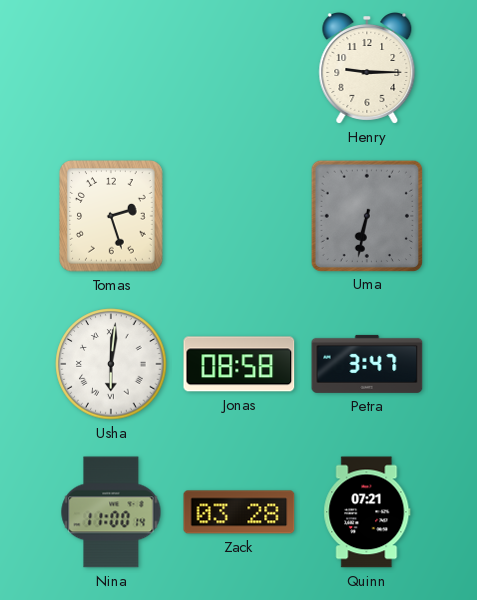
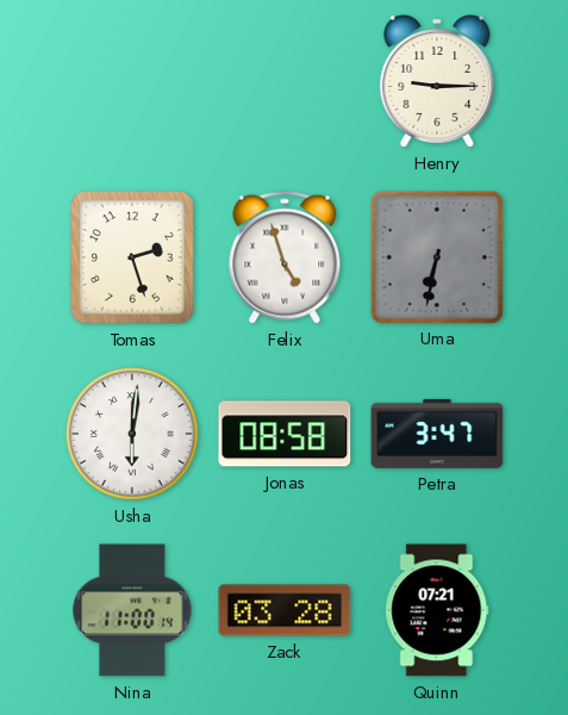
Felix: none -> 4:57
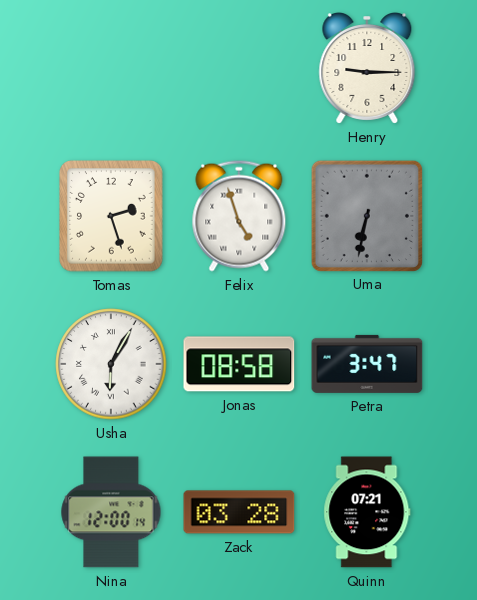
Usha: 6:01 -> 6:05
Nina: 11:00 -> 12:00
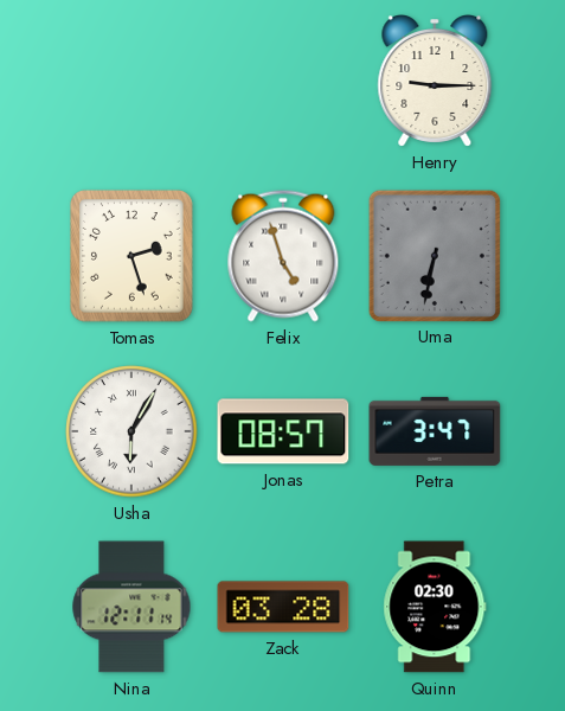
Jonas: 08:58 -> 08:57
Nina: 12:00 -> 12:11
Quinn: 07:21 -> 02:30
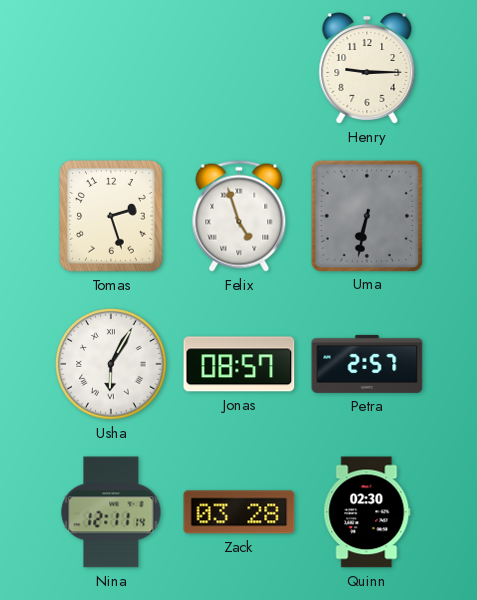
Petra: 3:47 -> 2:57
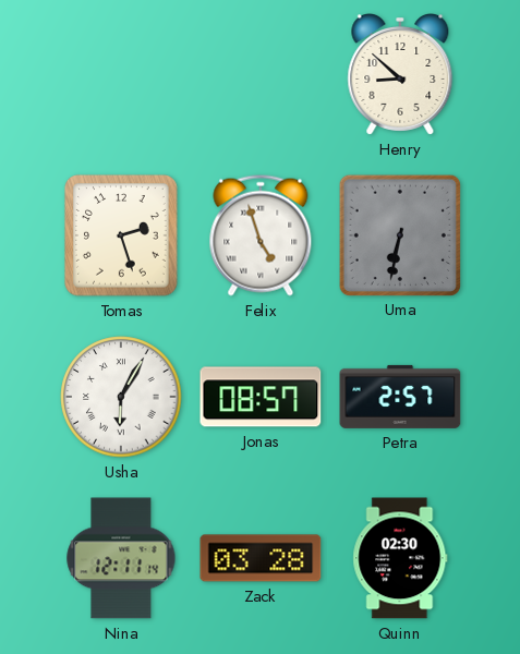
Henry: 9:15 -> 8:52
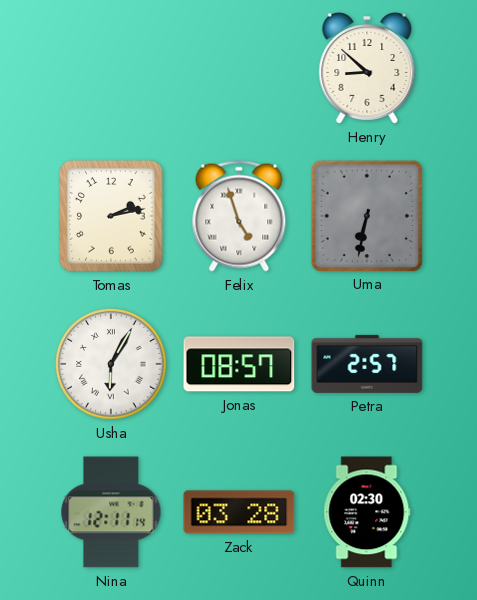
Tomas: 2:27 -> 2:13
